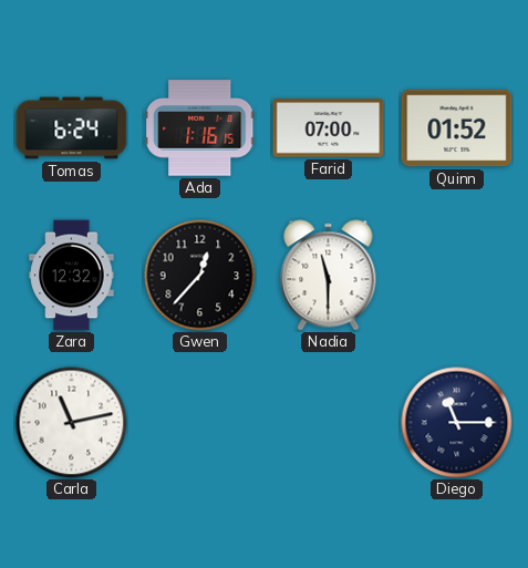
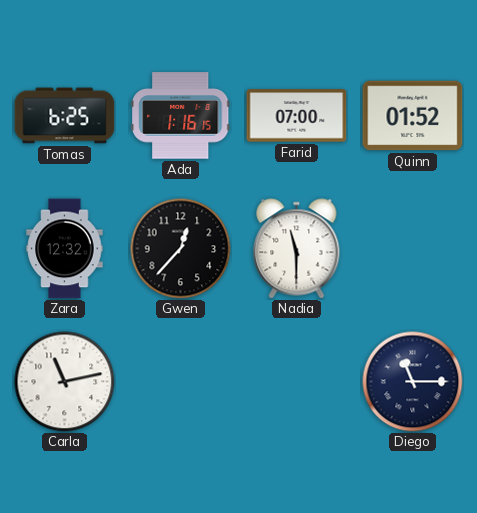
Tomas: 6:24 -> 6:25
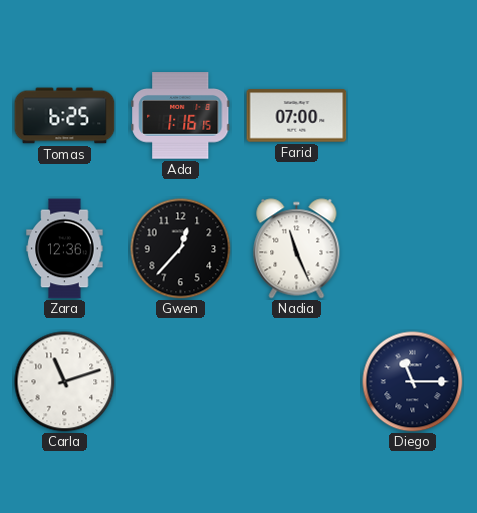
Quinn: 01:52 -> none
Zara: 12:32 -> 12:36
Nadia: 11:30 -> 11:26
Carla: 11:13 -> 11:12
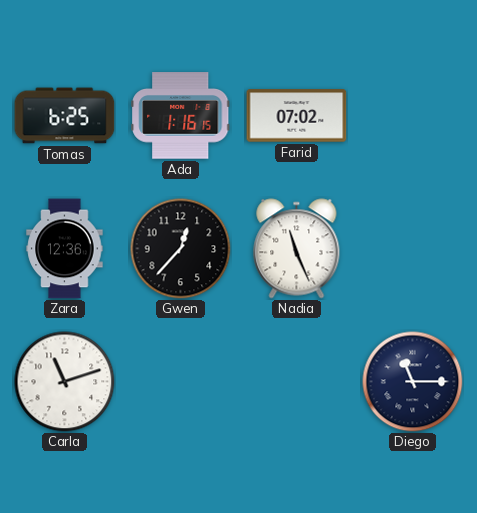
Farid: 07:00 -> 07:02
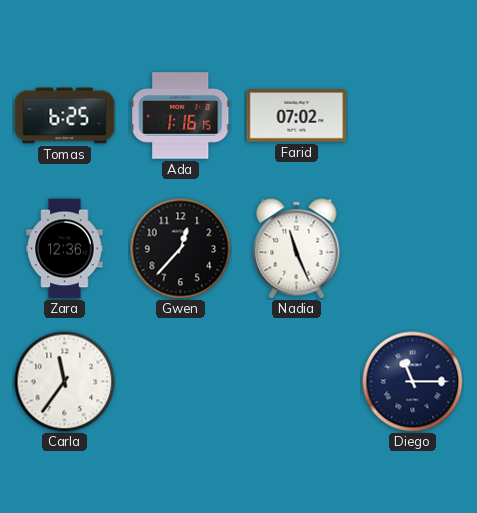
Carla: 11:12 -> 11:36
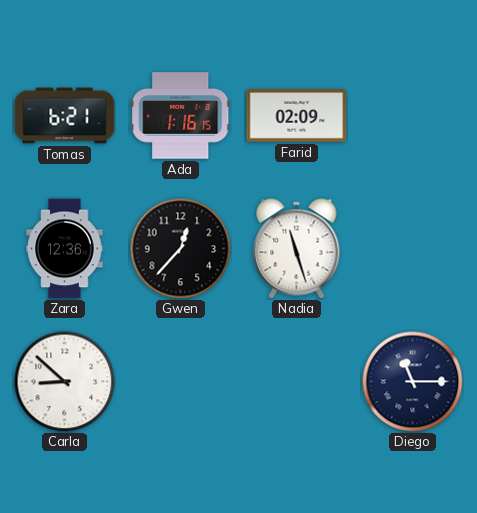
Tomas: 6:25 -> 6:21
Farid: 07:02 -> 02:09
Nadia: 11:26 -> 11:27
Carla: 11:36 -> 8:52
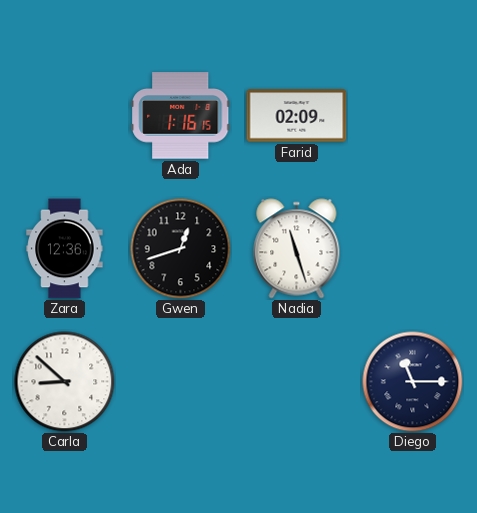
Tomas: 6:21 -> none
Gwen: 12:37 -> 12:42
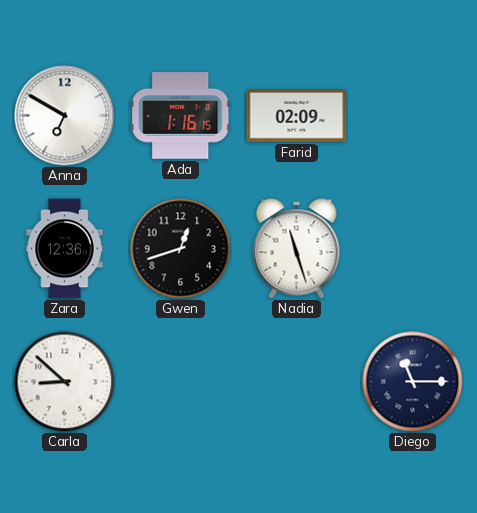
Anna: none -> 6:50
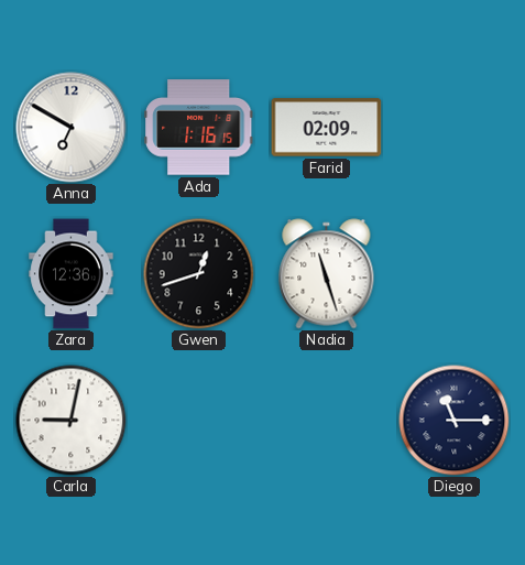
Carla: 8:52 -> 9:02
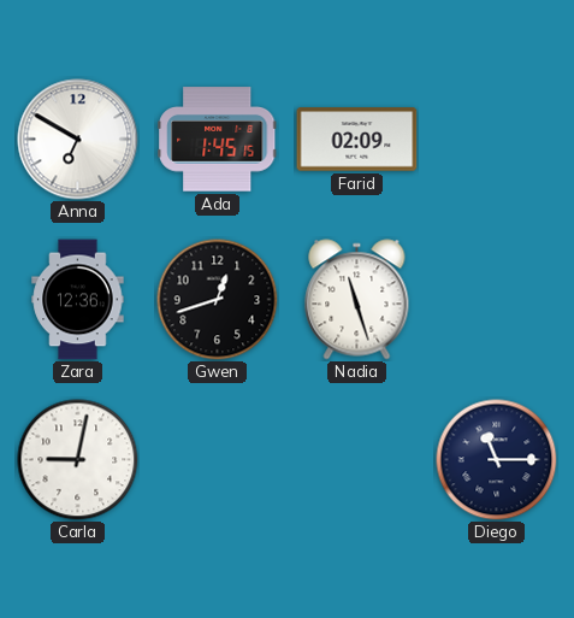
Ada: 1:16 -> 1:45
